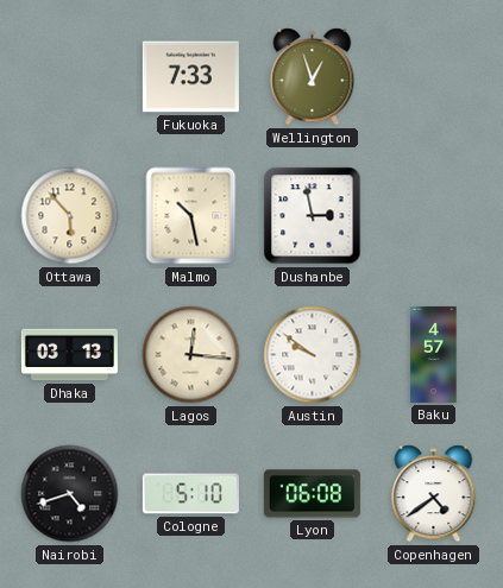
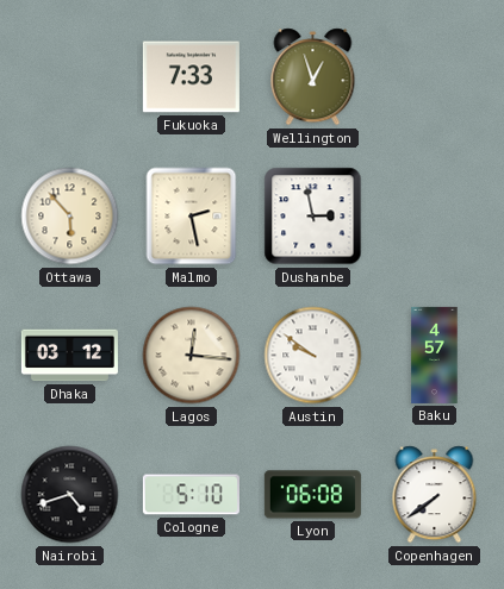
Malmo: 10:28 -> 2:28
Dhaka: 03:13 -> 03:12
Copenhagen: 4:39 -> 7:39
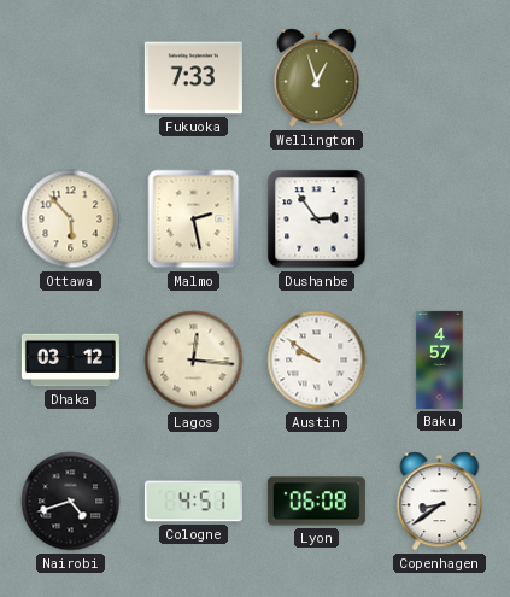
Dushanbe: 2:58 -> 2:54
Cologne: 5:10 -> 4:51
Copenhagen: 7:39 -> 8:39
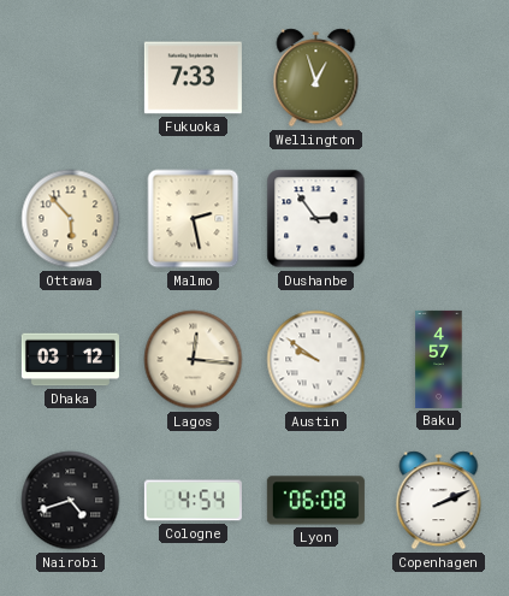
Cologne: 4:51 -> 4:54
Copenhagen: 8:39 -> 2:11
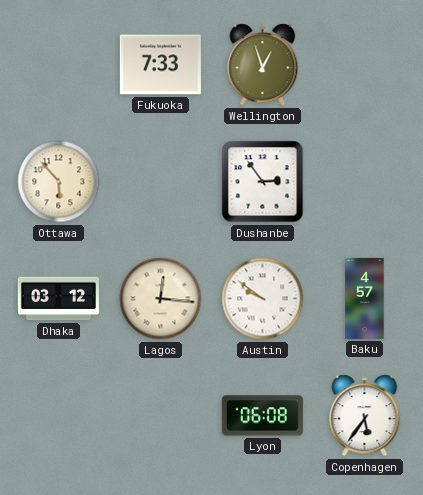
Malmo: 2:28 -> none
Nairobi: 4:42 -> none
Cologne: 4:54 -> none
Copenhagen: 2:11 -> 5:36
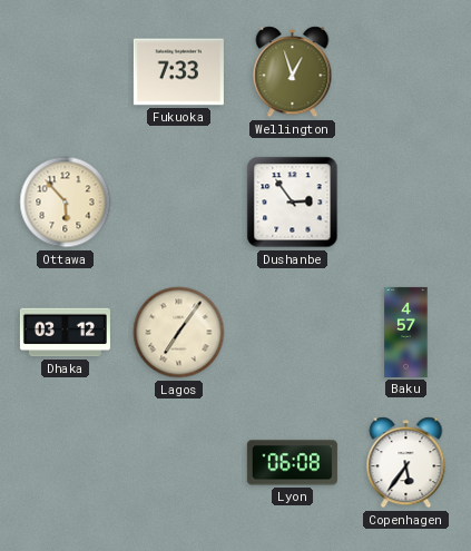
Lagos: 12:16 -> 7:06
Austin: 9:51 -> none
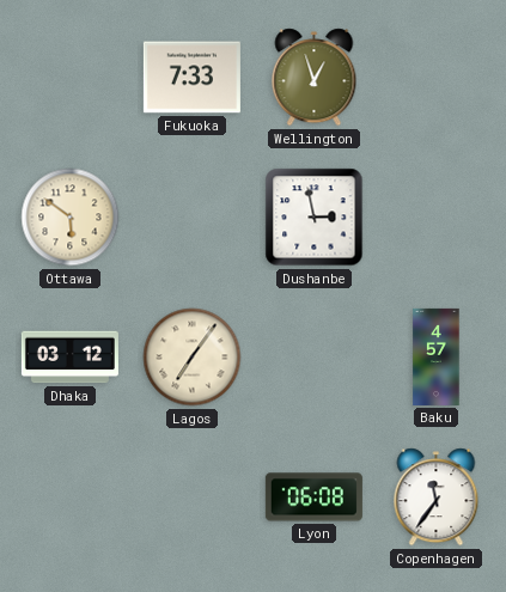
Ottawa: 5:53 -> 5:51
Dushanbe: 2:54 -> 2:58
Copenhagen: 5:36 -> 11:36
